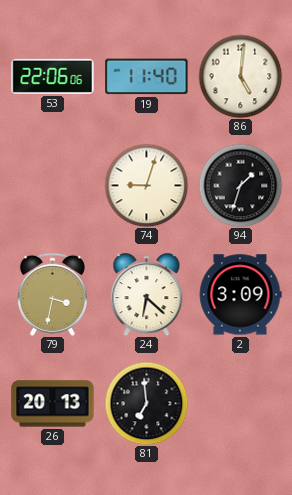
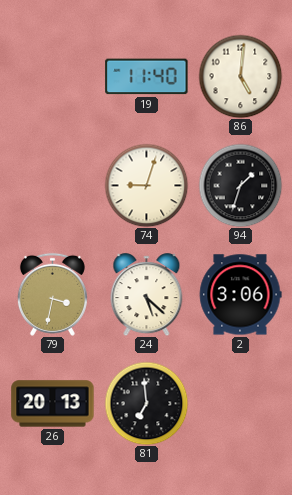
53: 22:06 -> none
24: 6:22 -> 5:22
2: 3:09 -> 3:06
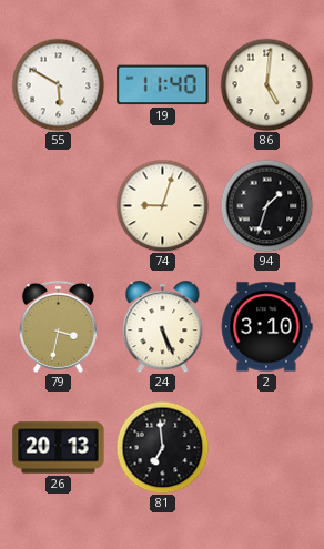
55: none -> 5:50
24: 5:22 -> 5:26
2: 3:06 -> 3:10
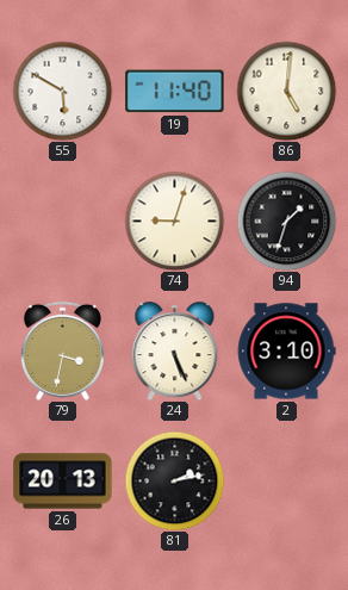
81: 6:59 -> 2:13
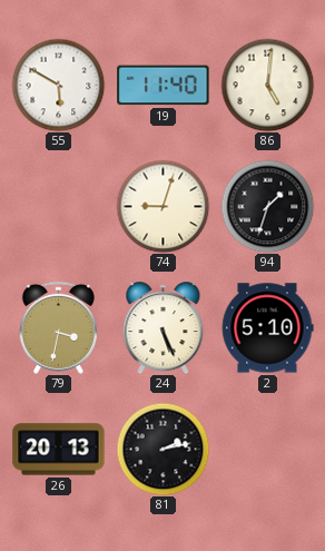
2: 3:10 -> 5:10
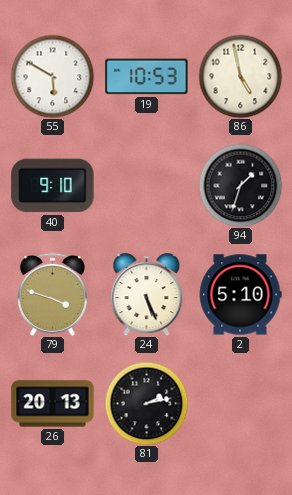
19: 11:40 -> 10:53
86: 5:01 -> 4:58
40: none -> 9:10
74: 9:03 -> none
79: 3:32 -> 3:48
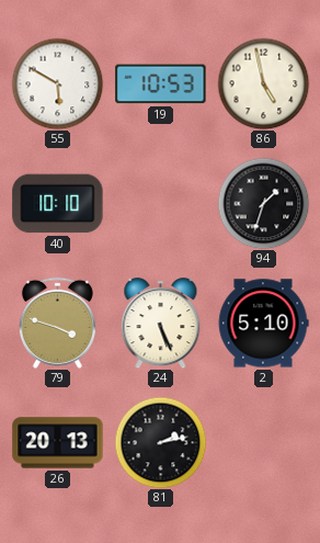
40: 9:10 -> 10:10
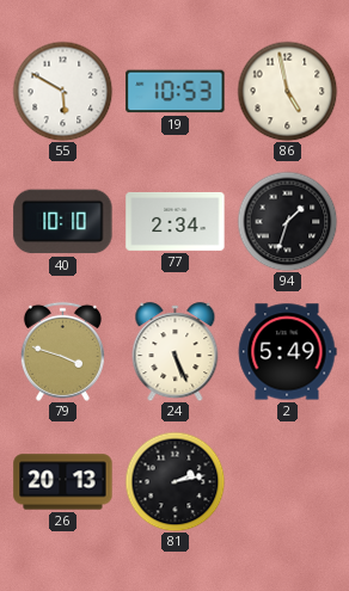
77: none -> 2:34
2: 5:10 -> 5:49
